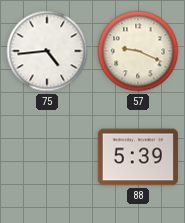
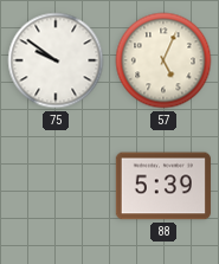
75: 4:44 -> 9:51
57: 9:19 -> 5:04
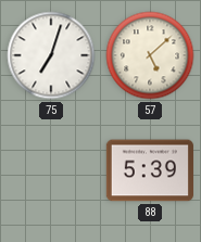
75: 9:51 -> 7:03
57: 5:04 -> 5:08
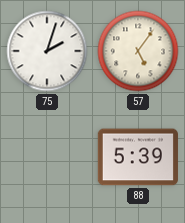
75: 7:03 -> 2:03
57: 5:08 -> 5:06
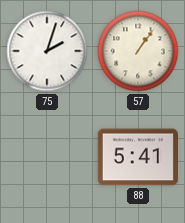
57: 5:06 -> 1:06
88: 5:39 -> 5:41
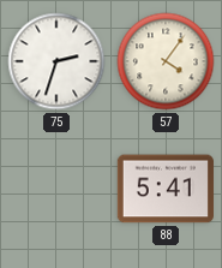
75: 2:03 -> 2:33
57: 1:06 -> 4:06
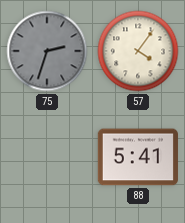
75 dial: white -> grey
